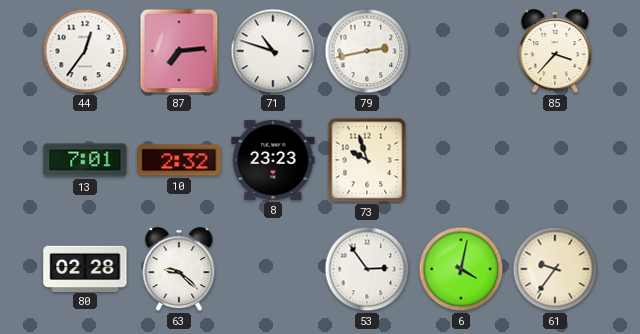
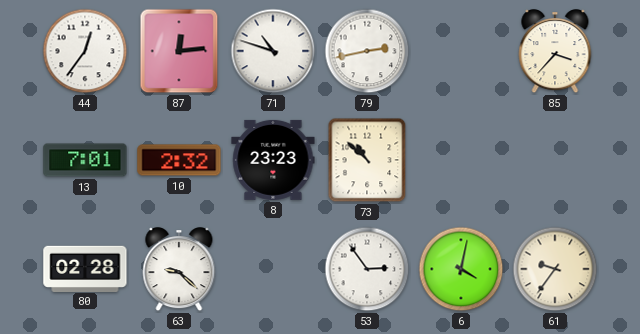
87: 7:14 -> 12:14
73: 9:57 -> 10:52
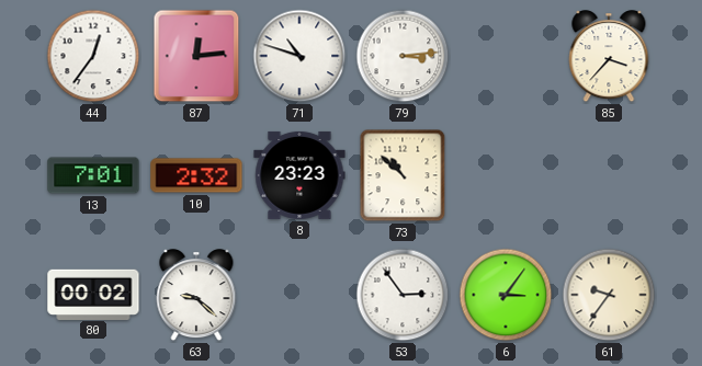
79: 2:43 -> 3:14
80: 02:28 -> 00:02
6: 4:02 -> 3:06
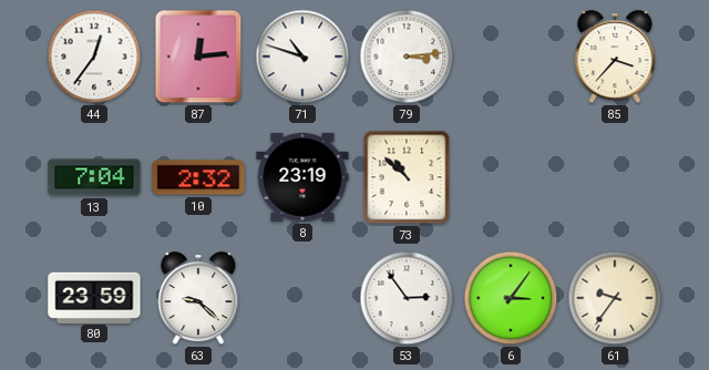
13: 7:01 -> 7:04
8: 23:23 -> 23:19
80: 00:02 -> 23:59
